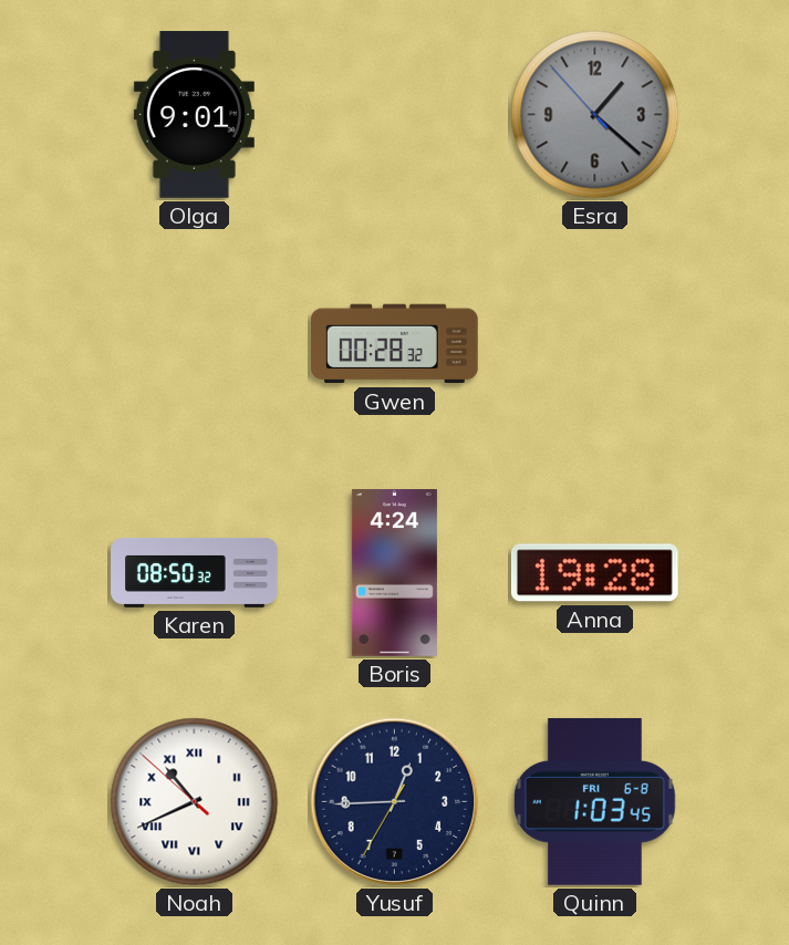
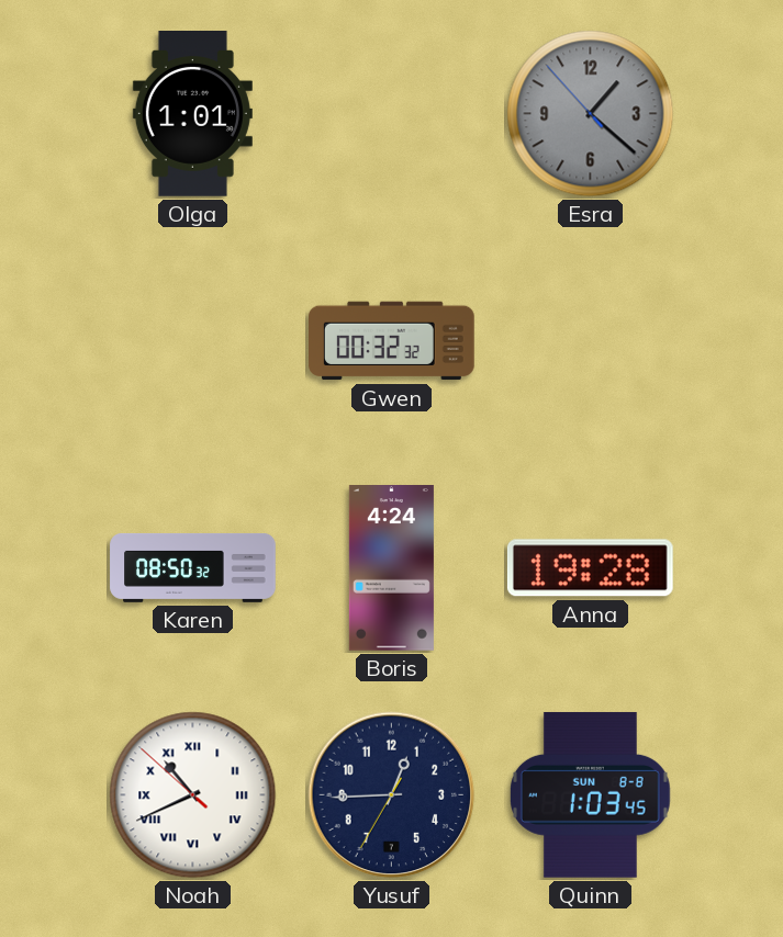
Olga: 9:01 -> 1:01
Gwen: 00:28 -> 00:32
Quinn date: FRI 6-8 -> SUN 8-8
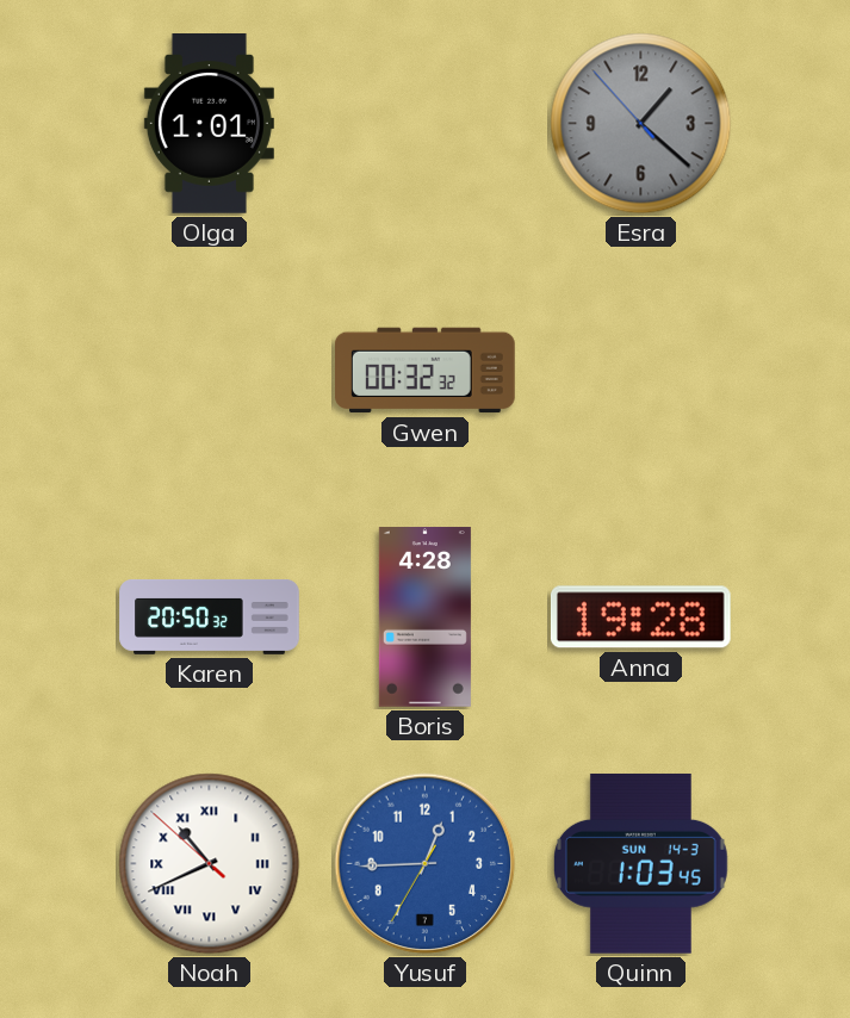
Karen: 08:50 -> 20:50
Boris: 4:24 -> 4:28
Yusuf dial: navy -> blue
Quinn date: SUN 8-8 -> SUN 14-3
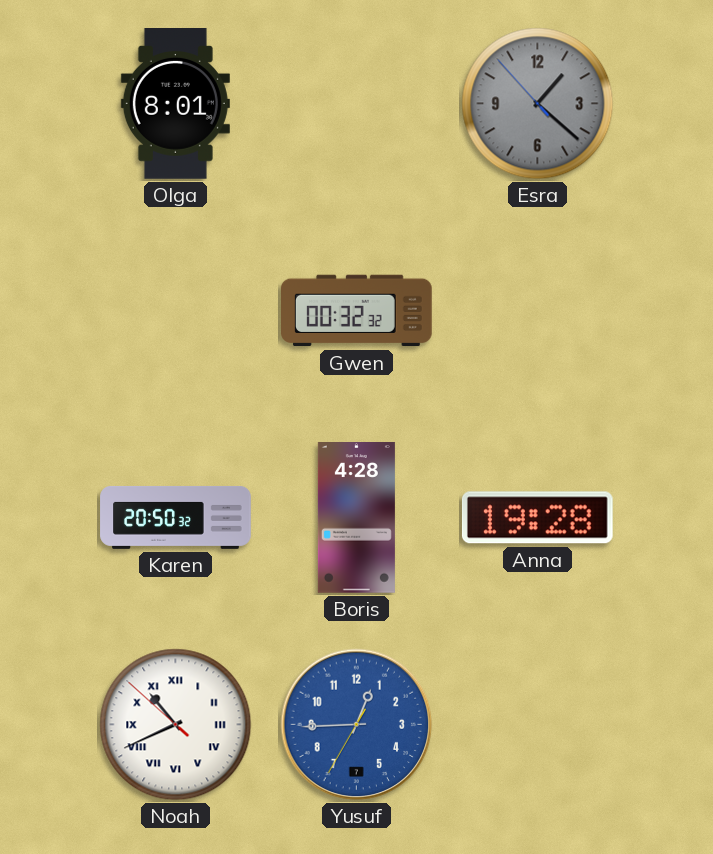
Olga: 1:01 -> 8:01
Quinn: 1:03 -> none
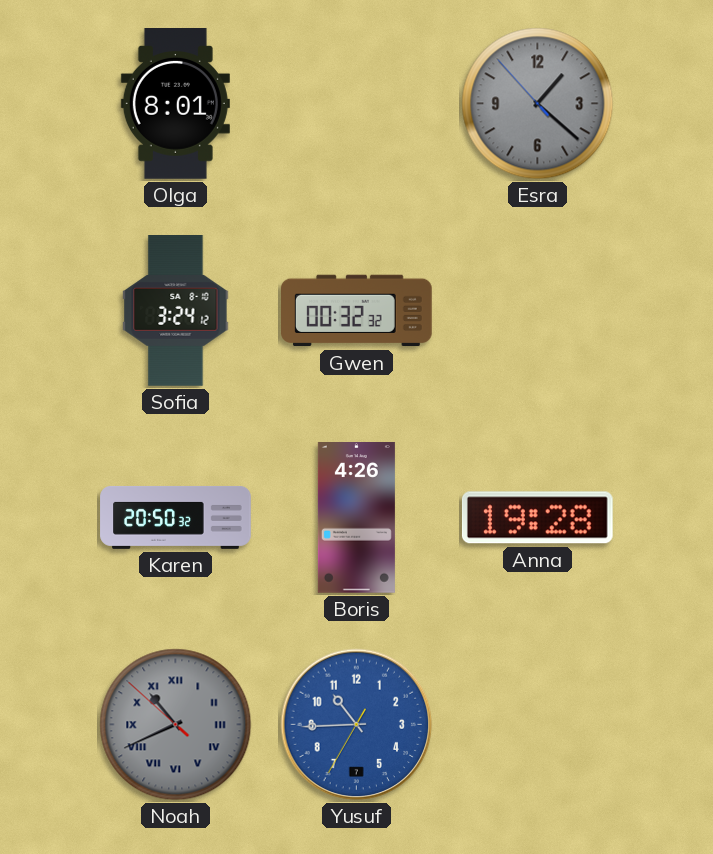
Sofia: none -> 3:24
Boris: 4:28 -> 4:26
Noah dial: white -> grey
Yusuf: 12:44 -> 10:44
